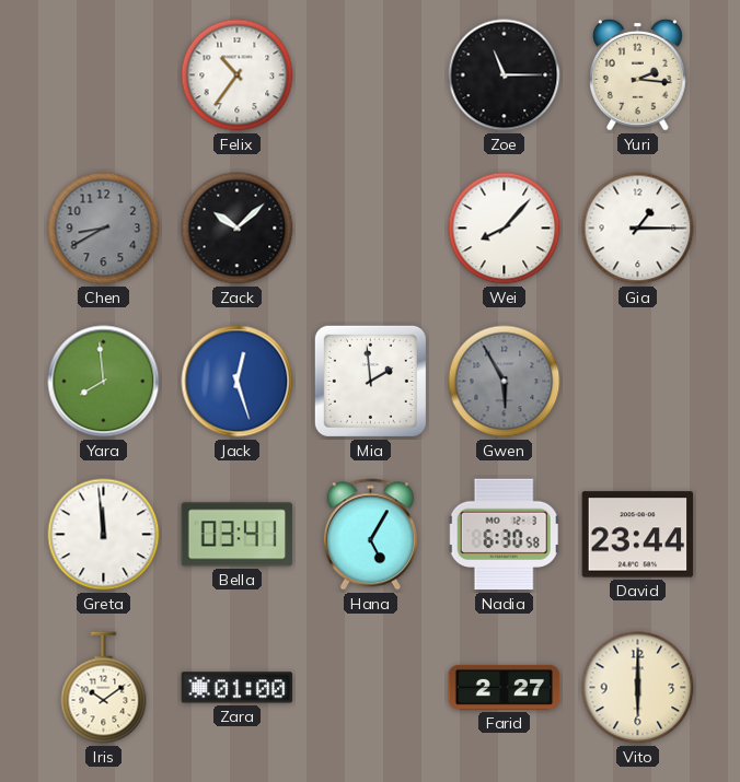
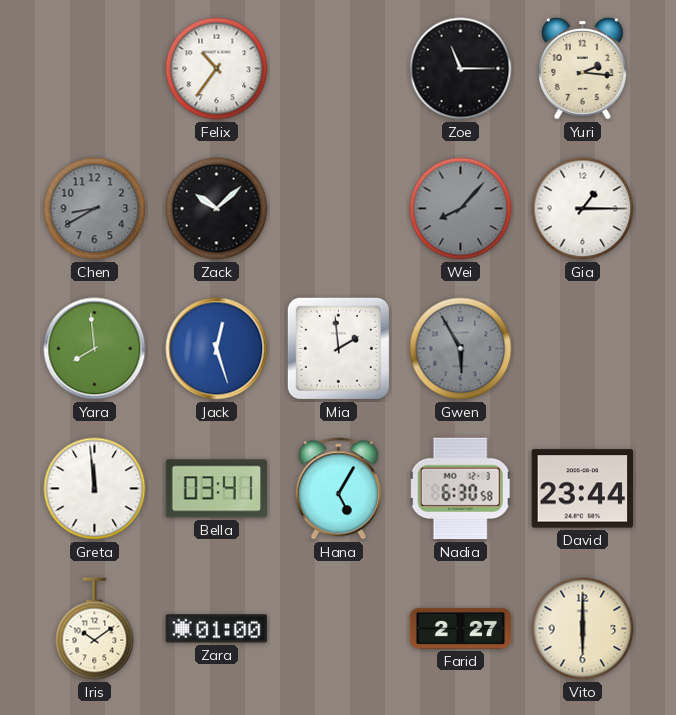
Wei dial: white -> grey
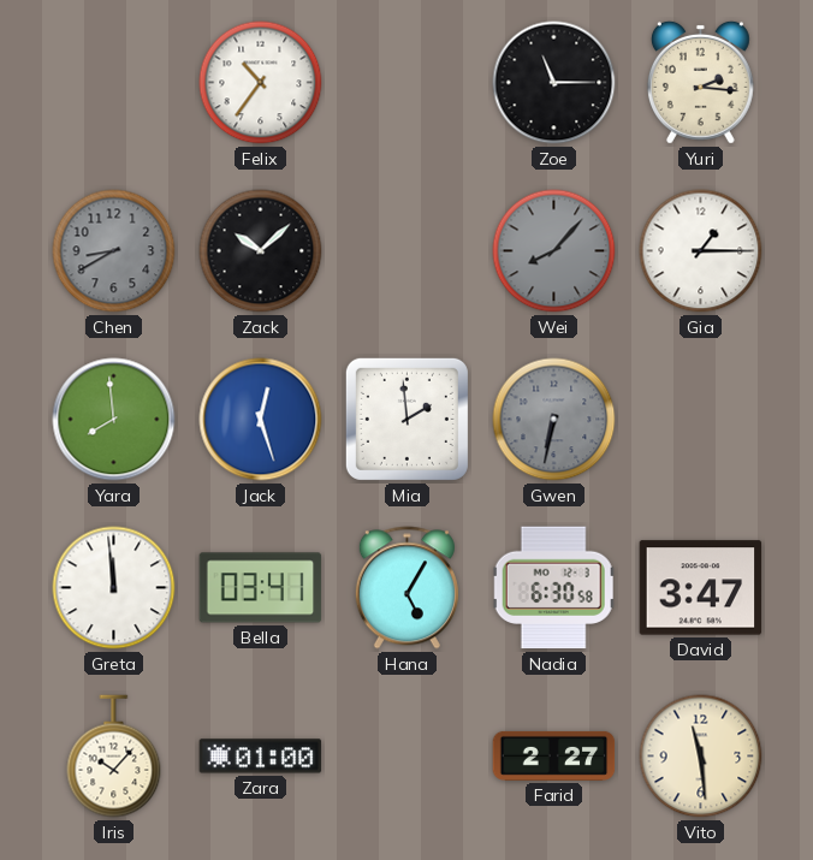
Gwen: 5:55 -> 6:32
David: 23:44 -> 3:47
Iris: 10:09 -> 10:07
Vito: 6:00 -> 11:29
